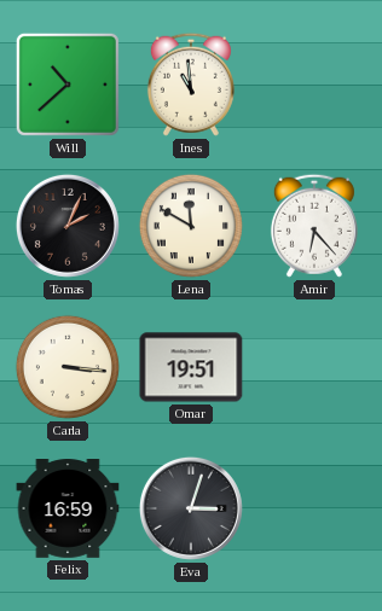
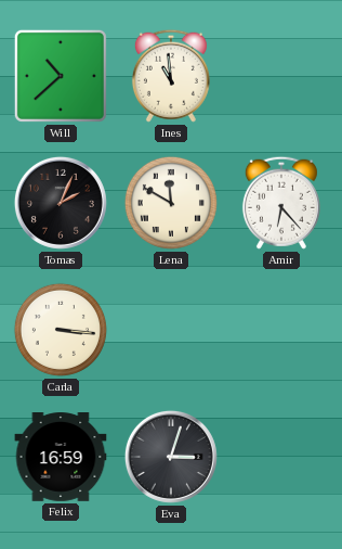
Omar: 19:51 -> none
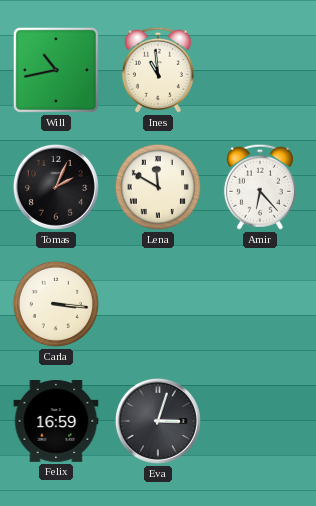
Will: 10:38 -> 10:43
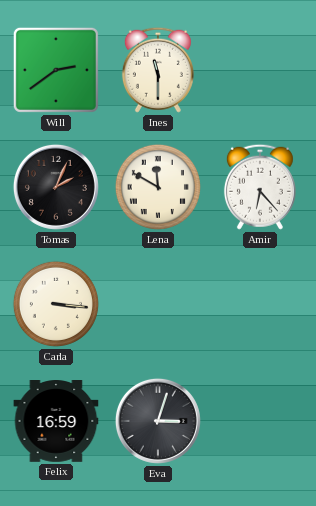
Will: 10:43 -> 2:39
Ines: 10:59 -> 11:30
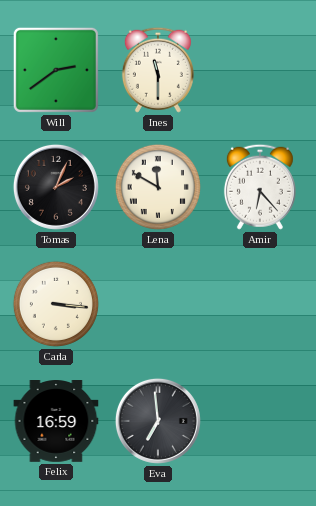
Eva: 3:03 -> 6:59
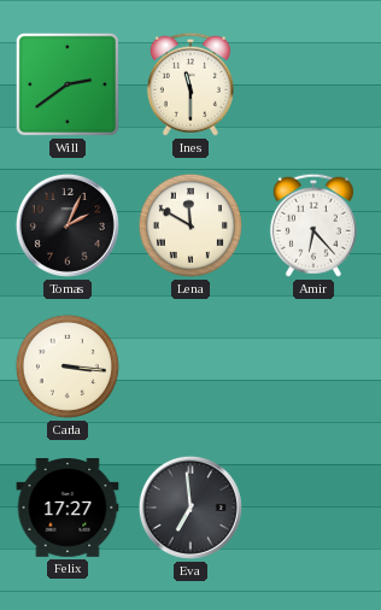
Felix: 16:59 -> 17:27
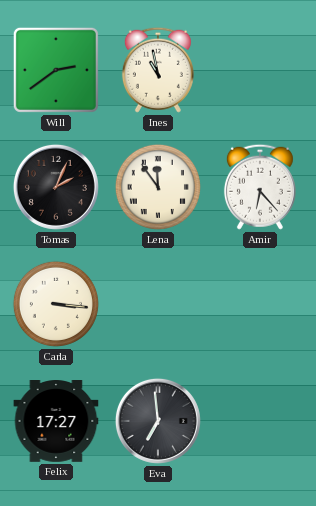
Ines: 11:30 -> 10:58
Lena: 11:50 -> 11:54
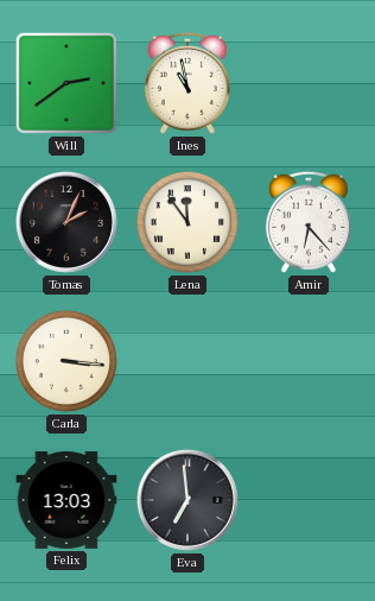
Felix: 17:27 -> 13:03
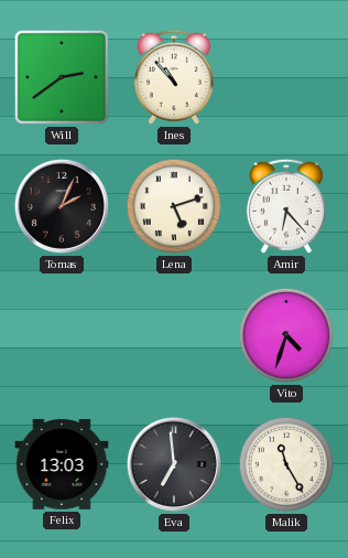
Ines: 10:58 -> 10:53
Lena: 11:54 -> 5:12
Carla: 3:16 -> none
Vito: none -> 4:33
Malik: none -> 11:25
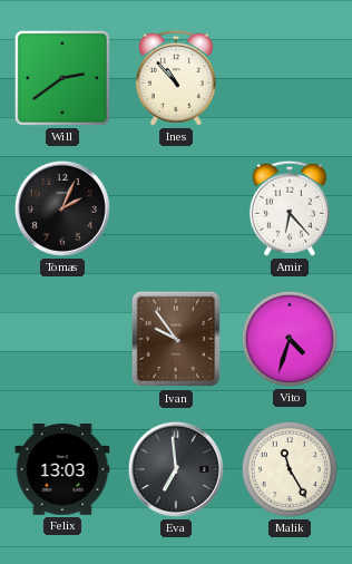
Lena: 5:12 -> none
Ivan: none -> 9:54
